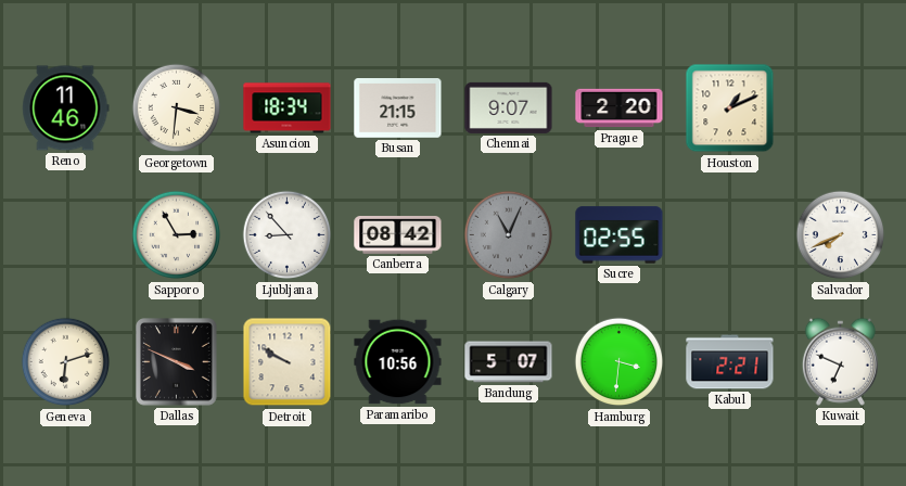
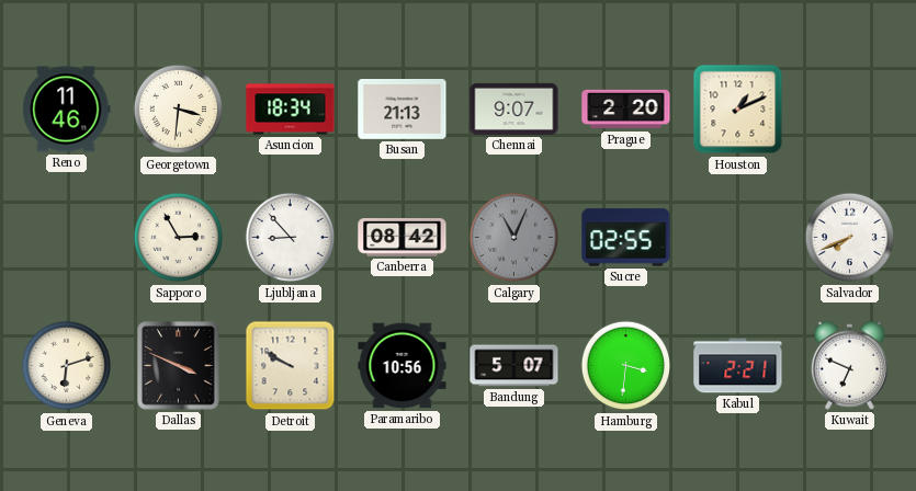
Busan: 21:15 -> 21:13
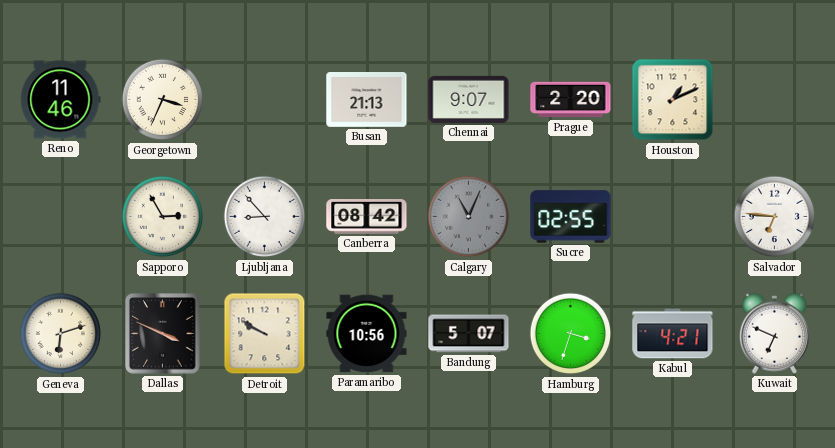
Georgetown: 3:31 -> 3:34
Asuncion: 18:34 -> none
Salvador: 7:41 -> 6:46
Hamburg: 3:31 -> 3:33
Kabul: 2:21 -> 4:21
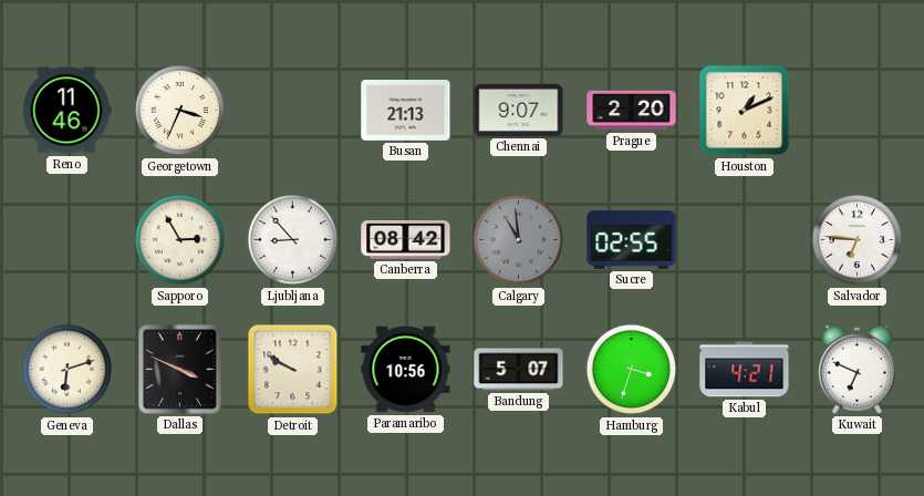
Calgary: 11:04 -> 10:59
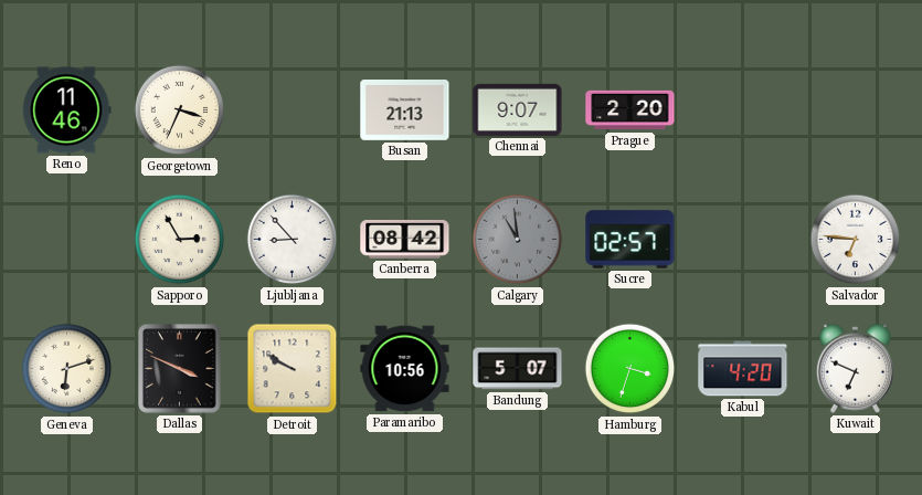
Houston: 1:11 -> none
Sucre: 02:55 -> 02:57
Kabul: 4:21 -> 4:20
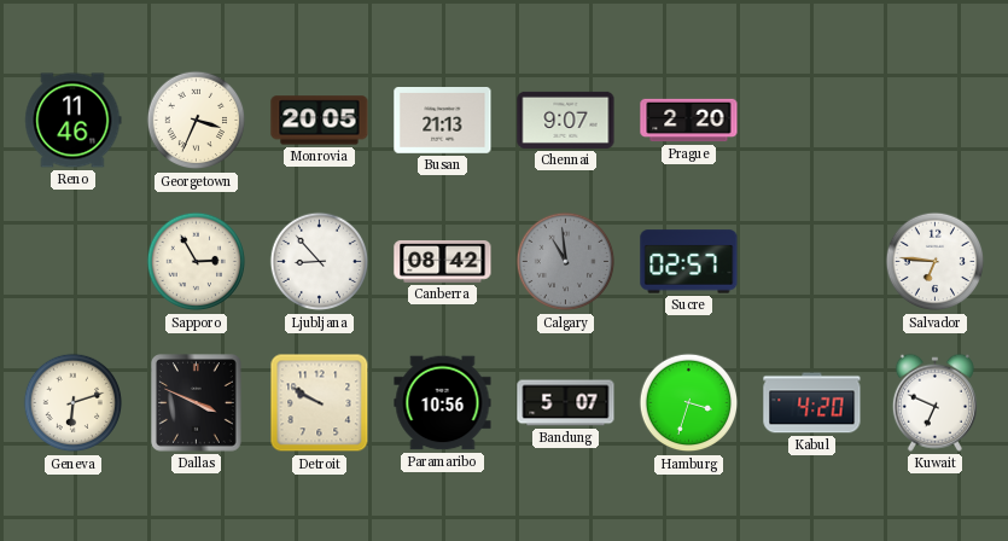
Monrovia: none -> 20:05
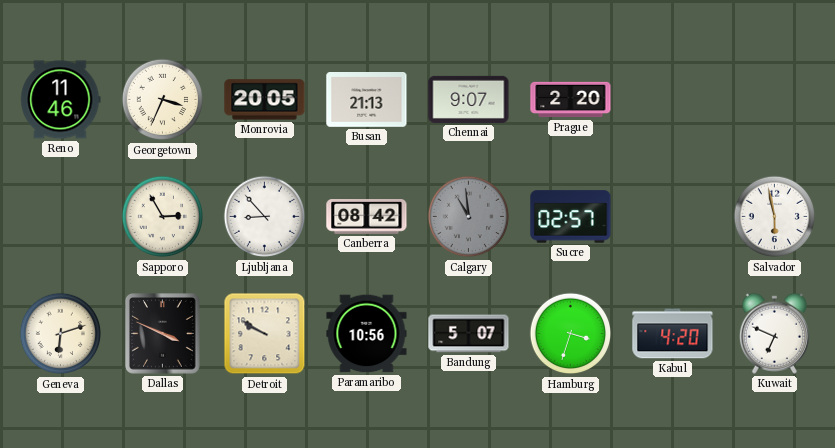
Salvador: 6:46 -> 5:58
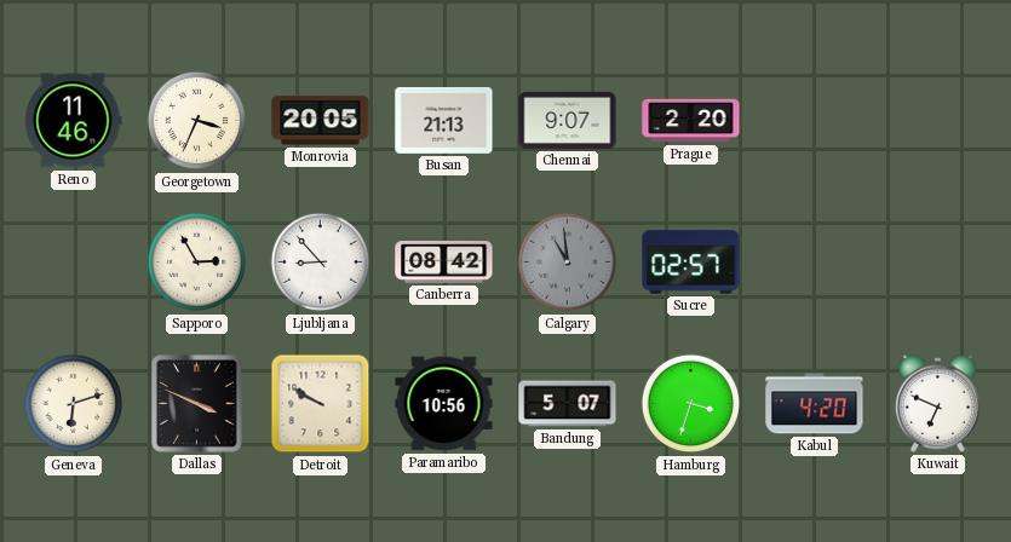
Salvador: 5:58 -> none
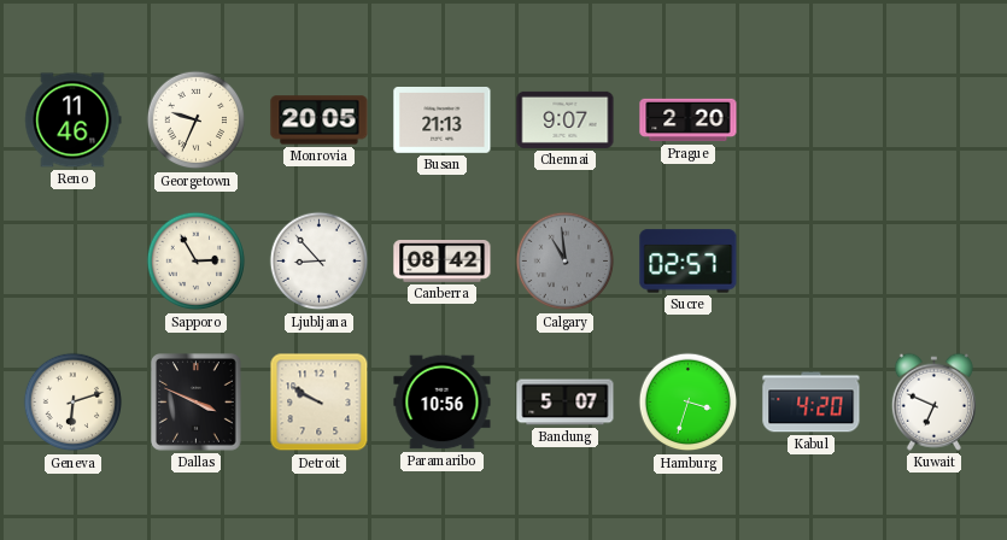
Georgetown: 3:34 -> 9:34
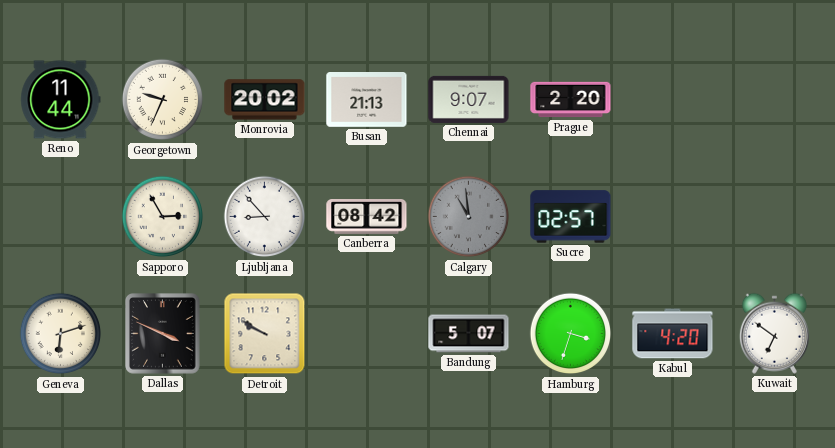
Reno: 11:46 -> 11:44
Monrovia: 20:05 -> 20:02
Paramaribo: 10:56 -> none
Kuwait: 6:49 -> 6:51
